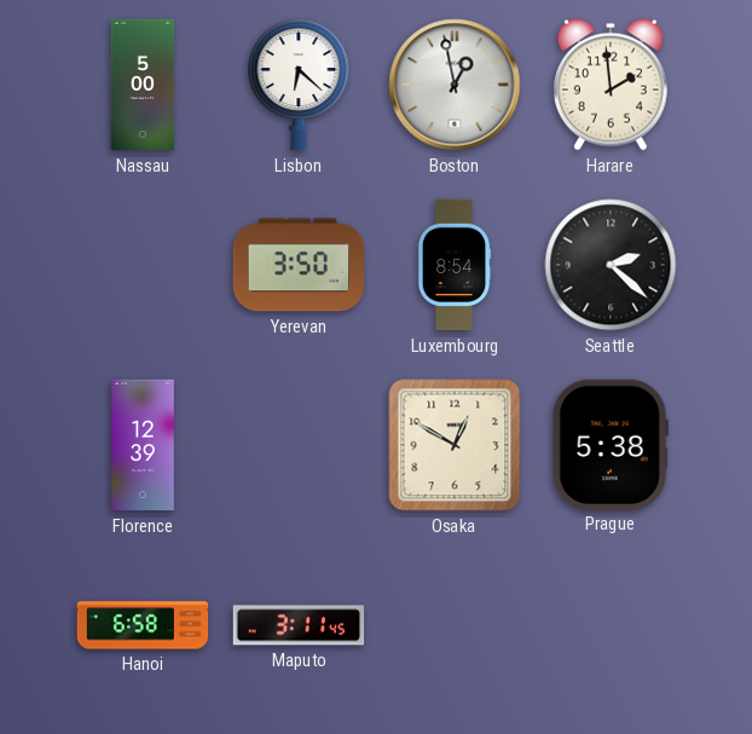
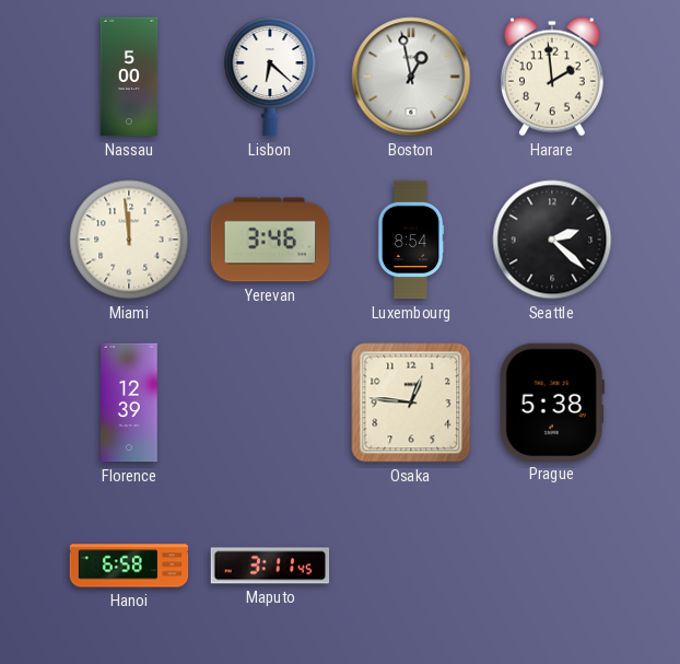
Miami: none -> 11:59
Yerevan: 3:50 -> 3:46
Osaka: 12:50 -> 12:46
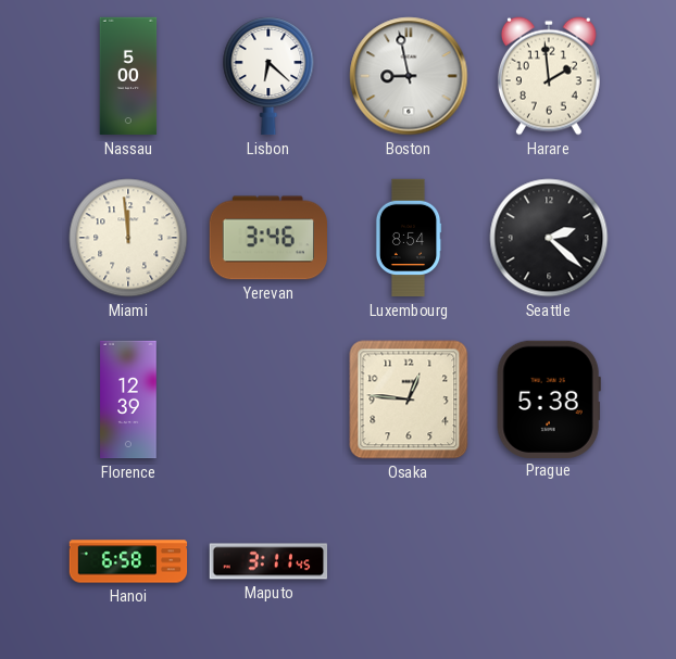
Boston: 12:58 -> 8:58
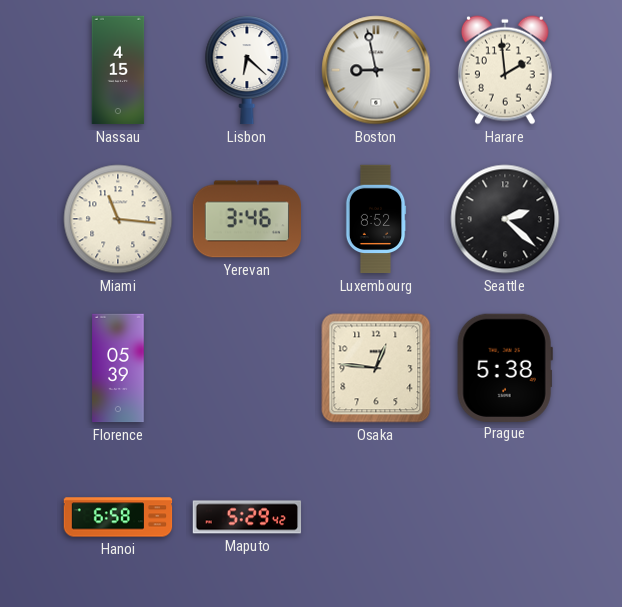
Nassau: 5:00 -> 4:15
Miami: 11:59 -> 11:16
Luxembourg: 8:54 -> 8:52
Florence: 12:39 -> 05:39
Maputo: 3:11 -> 5:29
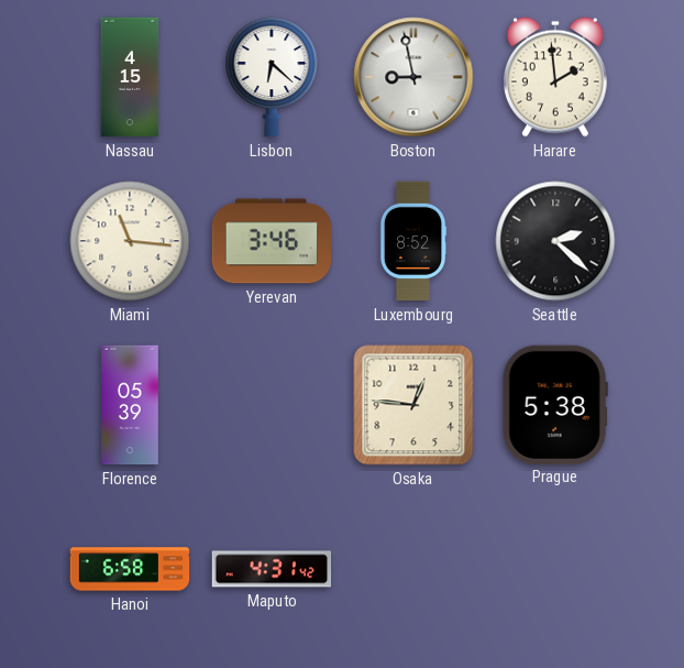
Maputo: 5:29 -> 4:31
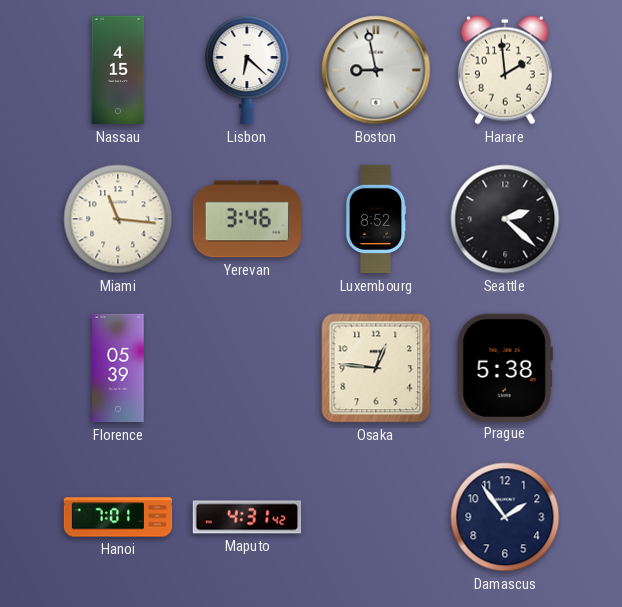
Hanoi: 6:58 -> 7:01
Damascus: none -> 1:54
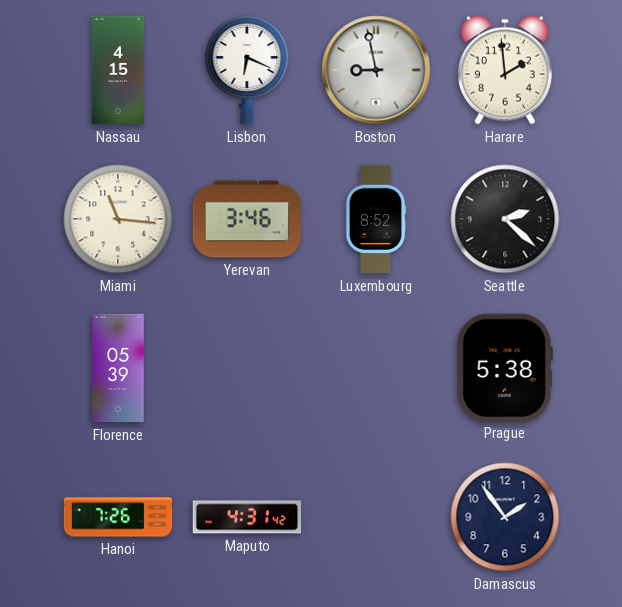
Lisbon: 6:22 -> 6:19
Osaka: 12:46 -> none
Hanoi: 7:01 -> 7:26
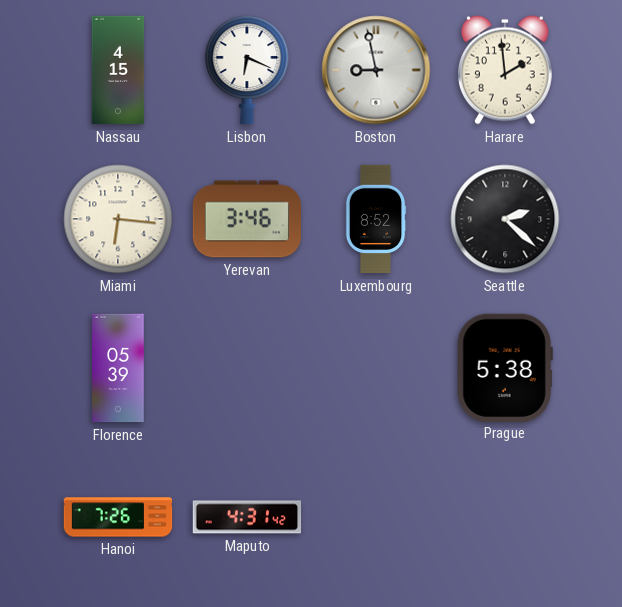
Miami: 11:16 -> 6:16
Damascus: 1:54 -> none
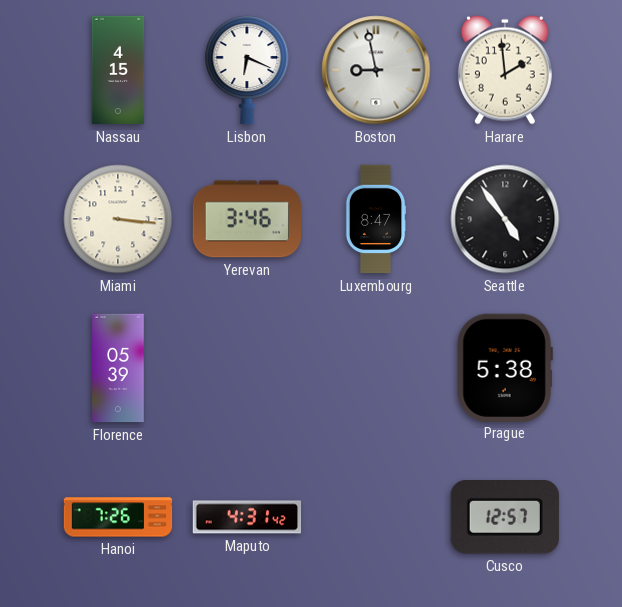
Miami: 6:16 -> 3:16
Luxembourg: 8:52 -> 8:47
Seattle: 2:22 -> 4:54
Cusco: none -> 12:57
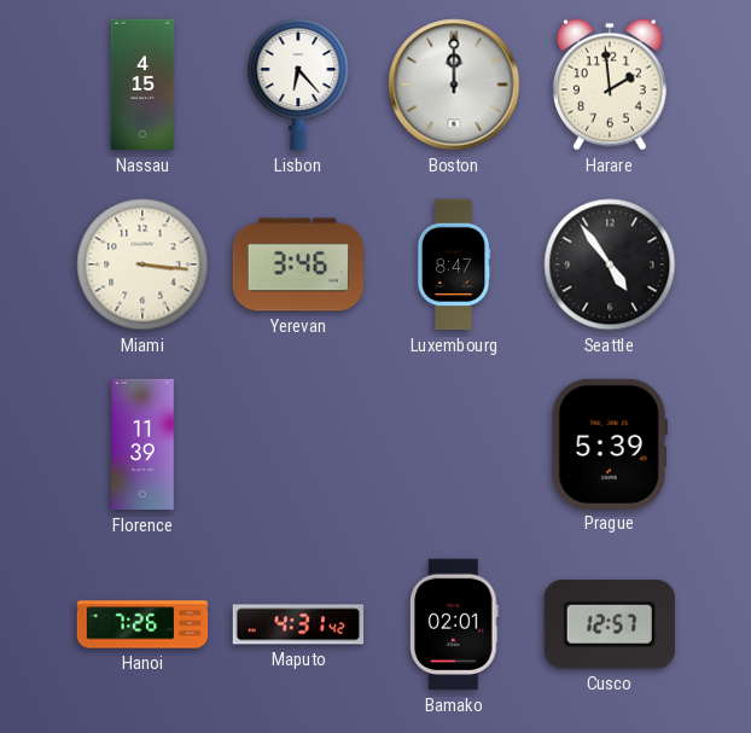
Lisbon: 6:19 -> 6:23
Boston: 8:58 -> 12:00
Florence: 05:39 -> 11:39
Prague: 5:38 -> 5:39
Bamako: none -> 02:01
